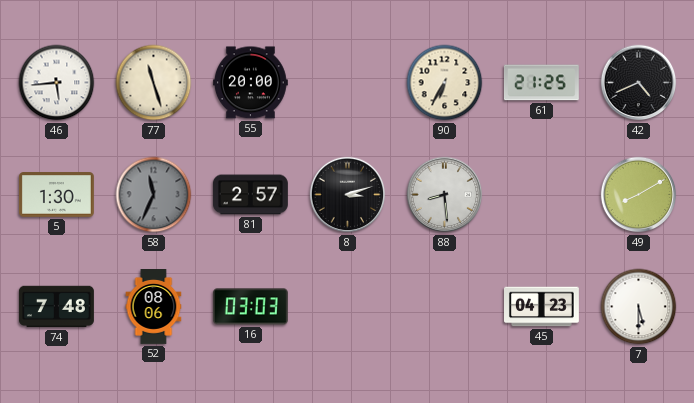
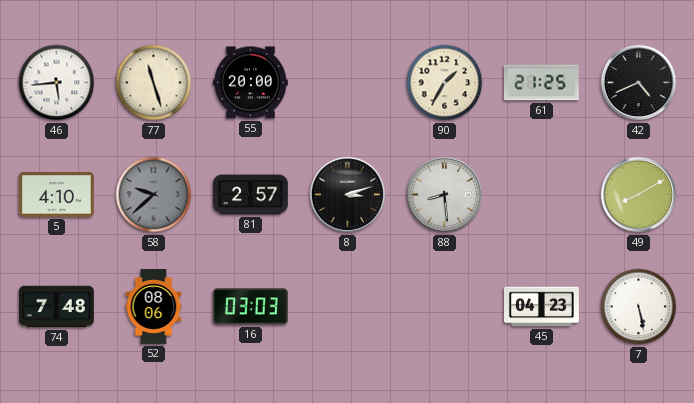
90: 6:35 -> 1:35
5: 1:30 -> 4:10
58: 11:34 -> 9:38
7: 5:30 -> 5:28
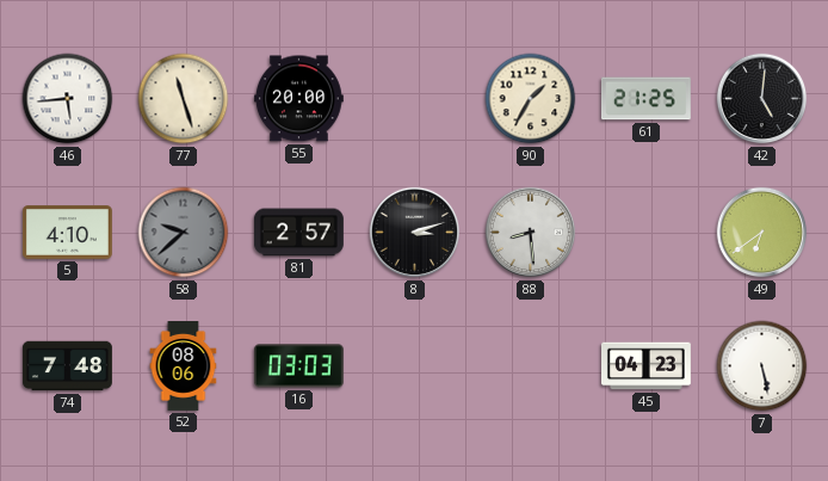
42: 4:41 -> 5:01
49: 8:10 -> 6:39
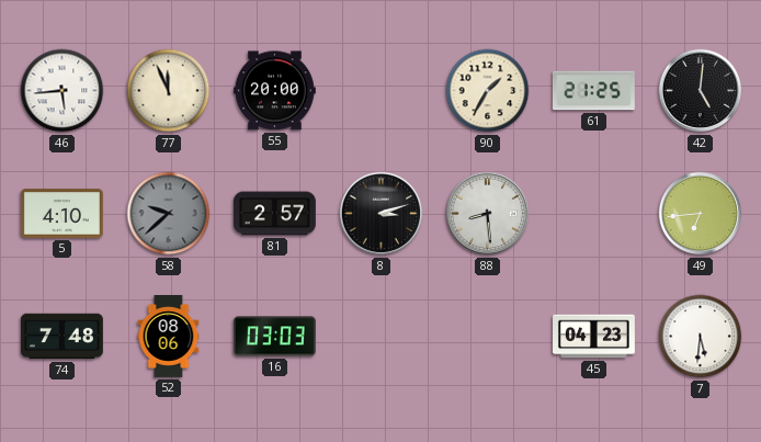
77: 11:27 -> 11:56
49: 6:39 -> 6:44
7: 5:28 -> 5:31
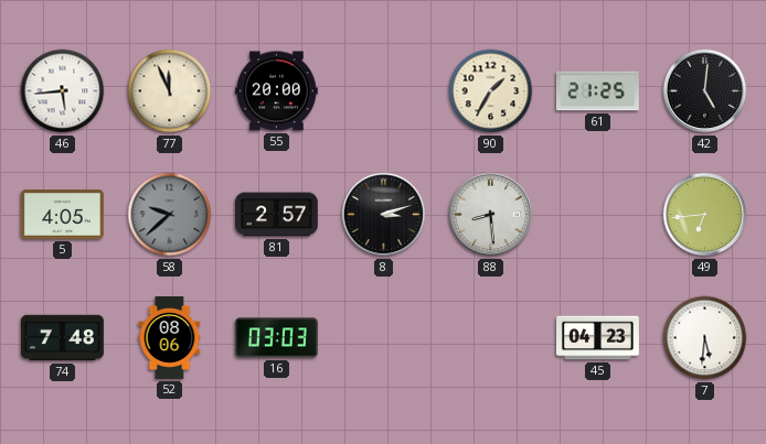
5: 4:10 -> 4:05
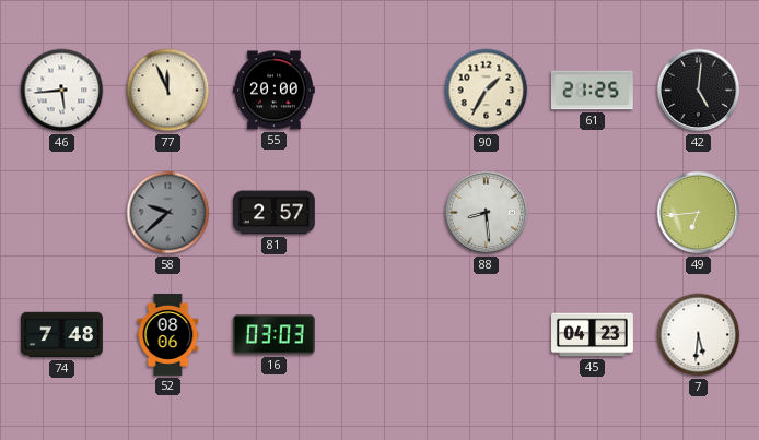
5: 4:05 -> none
8: 3:12 -> none
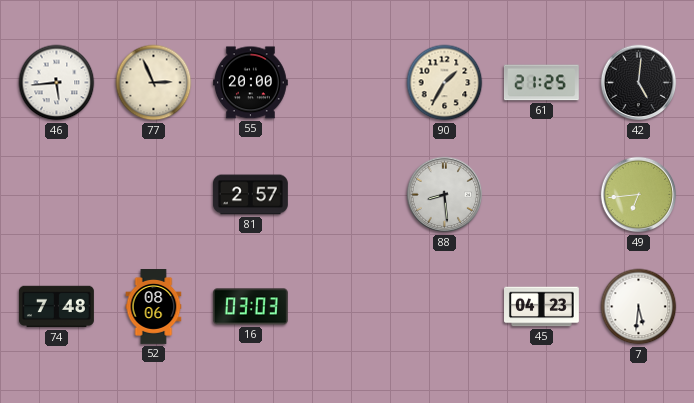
77: 11:56 -> 2:56
58: 9:38 -> none
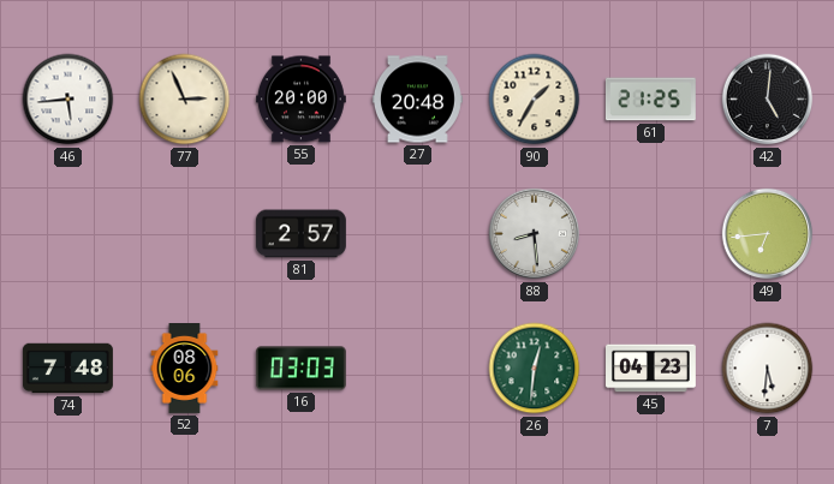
27: none -> 20:48
26: none -> 12:31
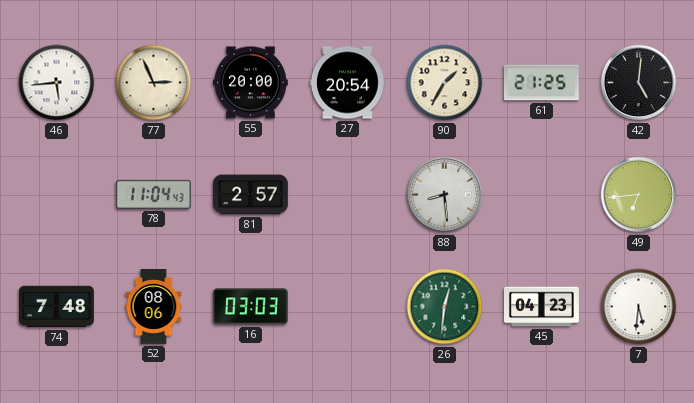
27: 20:48 -> 20:54
78: none -> 11:04
